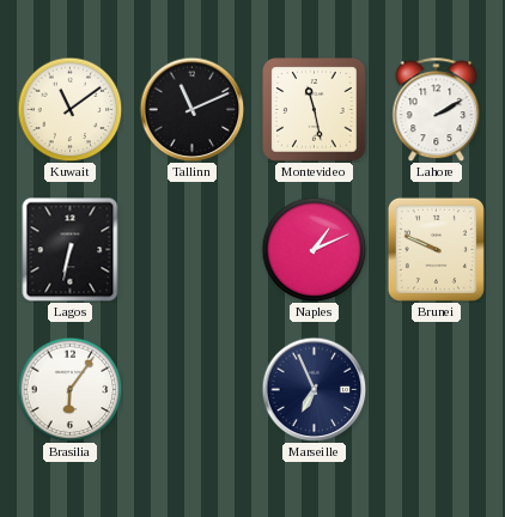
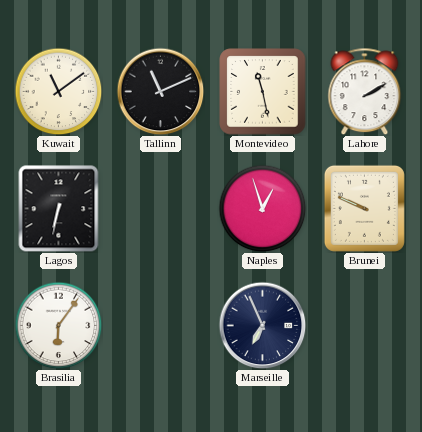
Naples: 1:11 -> 12:57
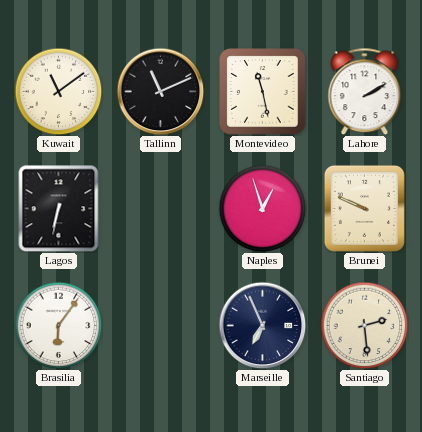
Santiago: none -> 2:29
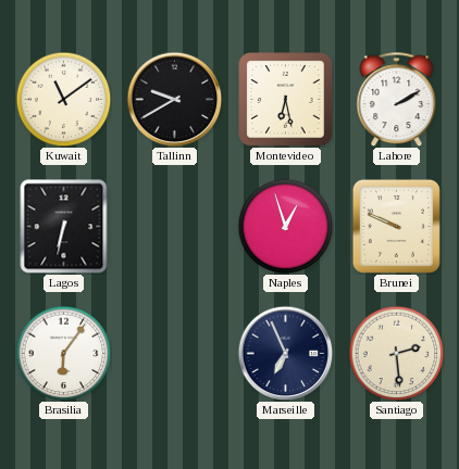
Tallinn: 11:11 -> 9:40
Montevideo: 11:28 -> 6:28
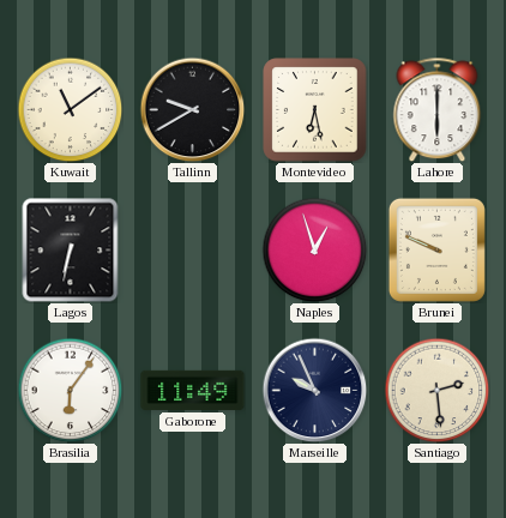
Lahore: 2:10 -> 6:00
Gaborone: none -> 11:49
Marseille: 6:56 -> 9:56
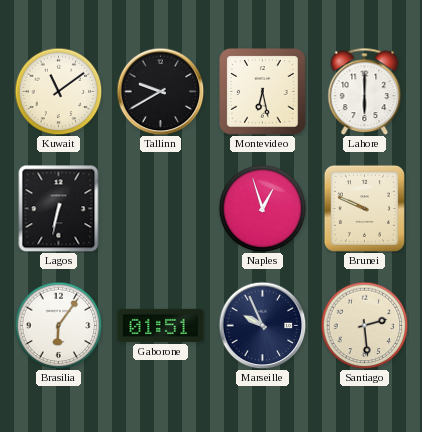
Gaborone: 11:49 -> 01:51
